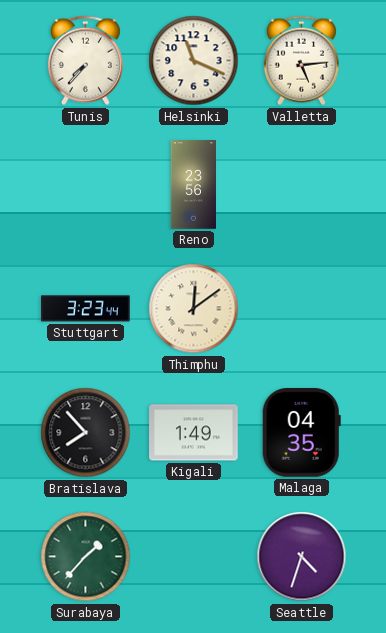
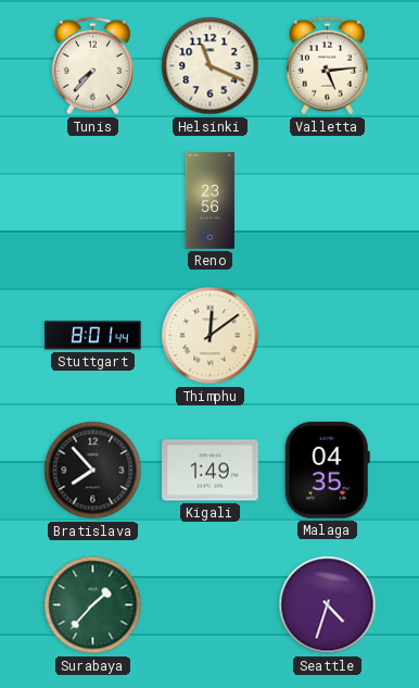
Stuttgart: 3:23 -> 8:01
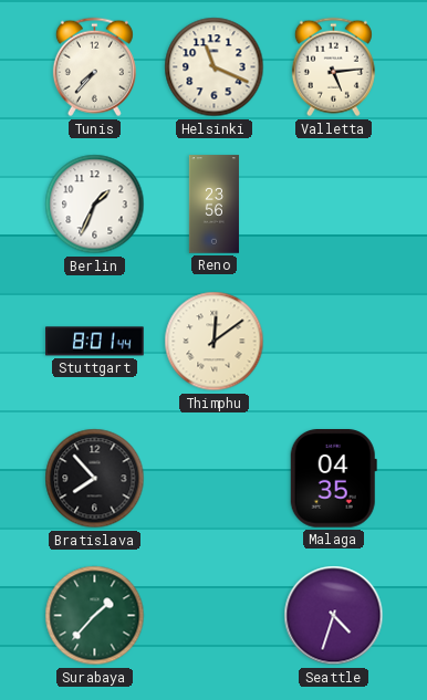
Berlin: none -> 1:34
Kigali: 1:49 -> none
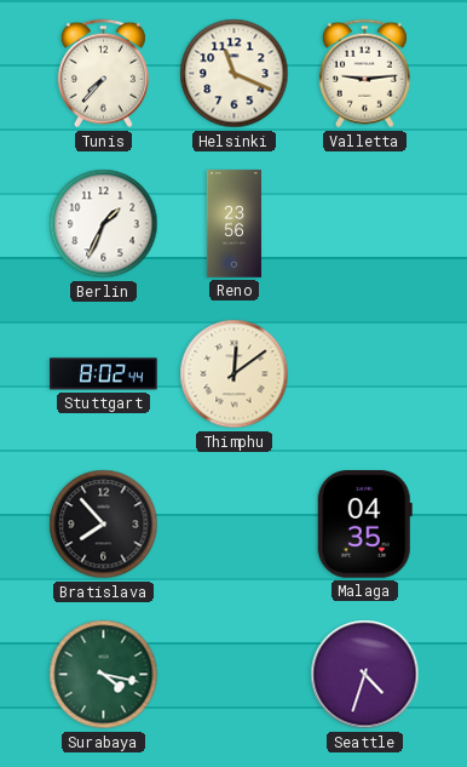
Valletta: 5:14 -> 9:14
Stuttgart: 8:01 -> 8:02
Surabaya: 1:37 -> 4:17
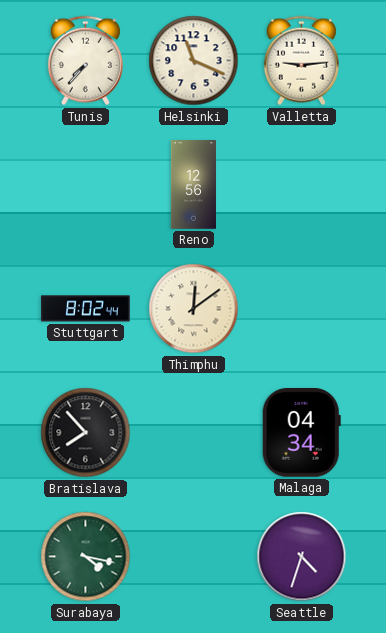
Berlin: 1:34 -> none
Reno: 23:56 -> 12:56
Malaga: 04:35 -> 04:34
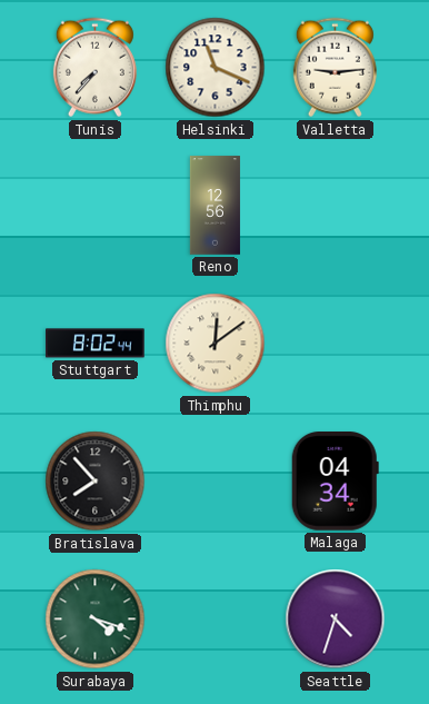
Surabaya: 4:17 -> 4:18
